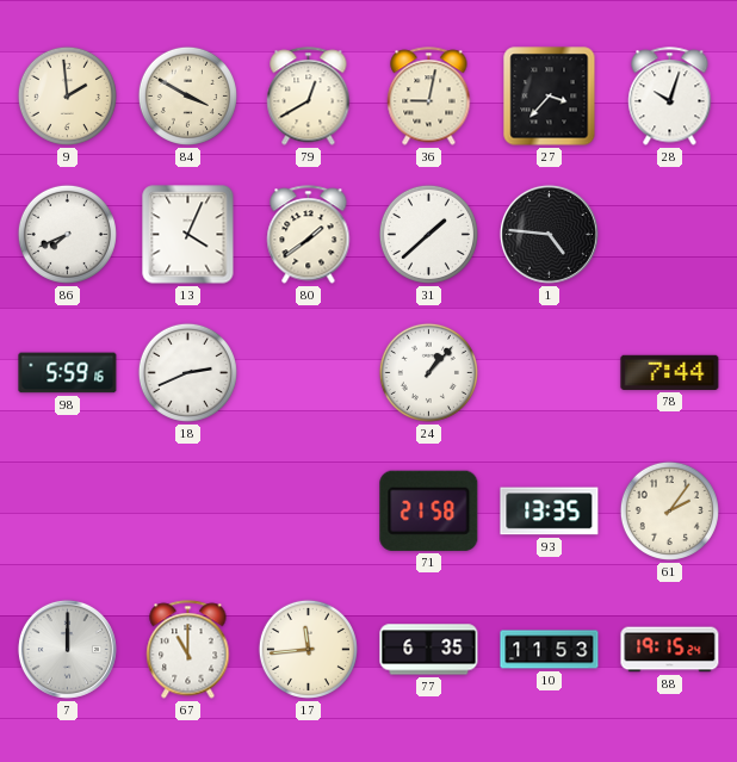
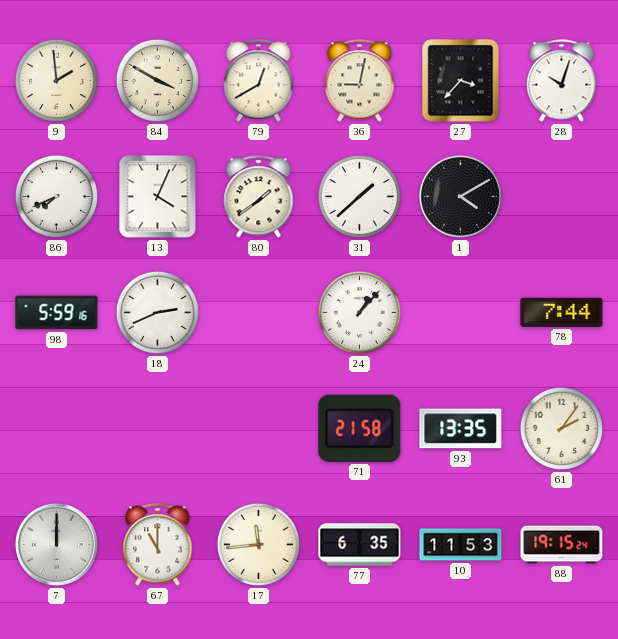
1: 4:46 -> 4:10
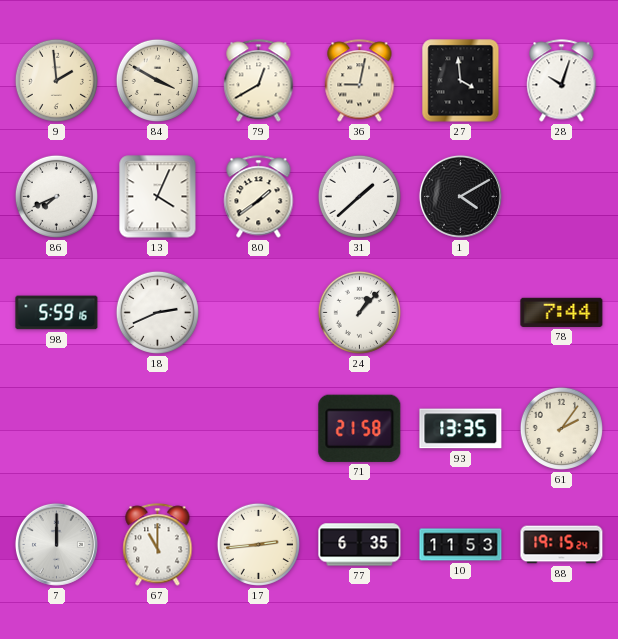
27: 3:37 -> 3:59
17: 11:44 -> 2:44
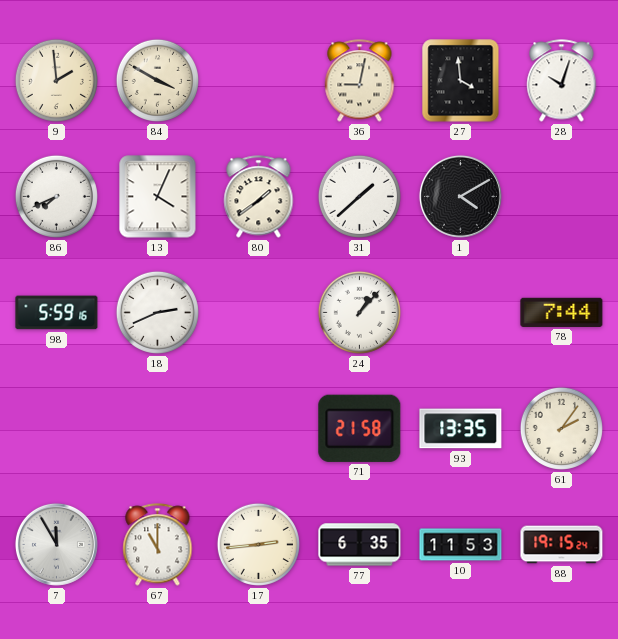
79: 12:40 -> none
7: 12:00 -> 11:55
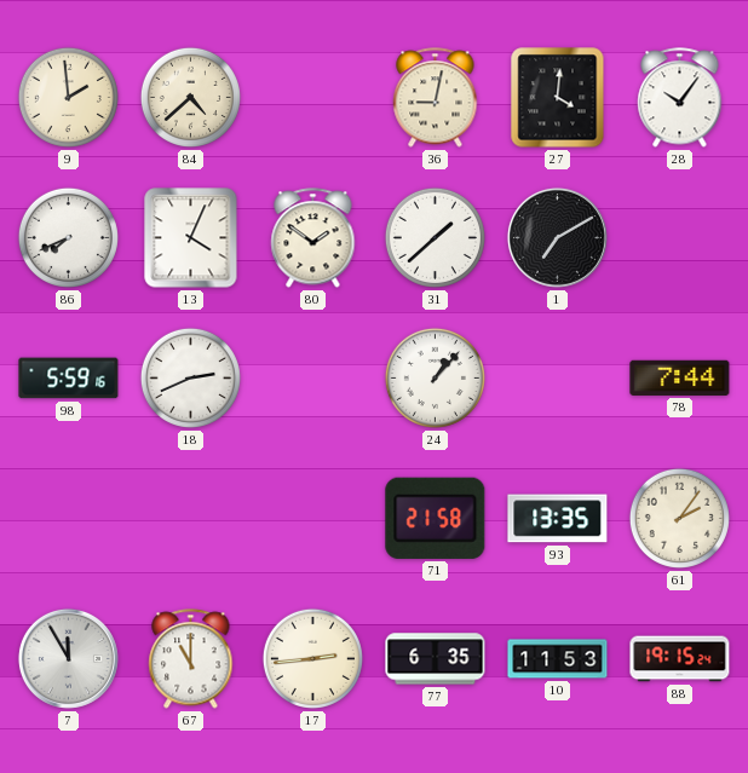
84: 3:50 -> 4:38
27: 3:59 -> 4:01
28: 10:03 -> 10:06
80: 1:39 -> 1:51
1: 4:10 -> 7:10
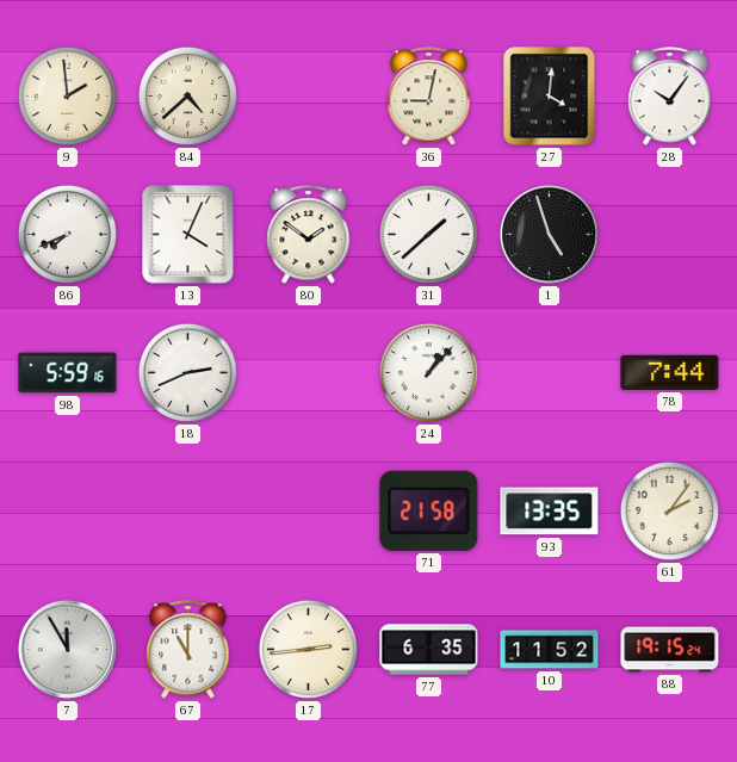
1: 7:10 -> 4:57
10: 11:53 -> 11:52
